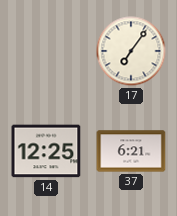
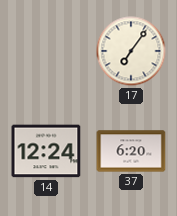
14: 12:25 -> 12:24
37: 6:21 -> 6:20
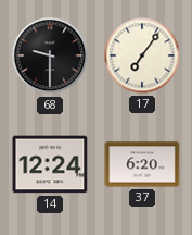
68: none -> 9:30
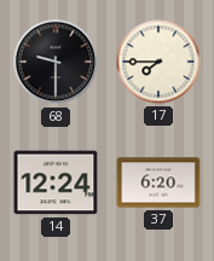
17: 7:06 -> 7:45
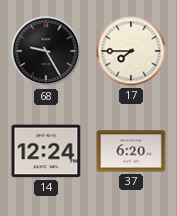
68: 9:30 -> 9:25
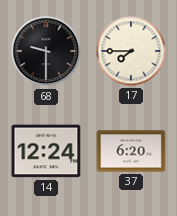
68: 9:25 -> 9:30
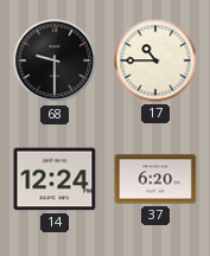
17: 7:45 -> 10:45
